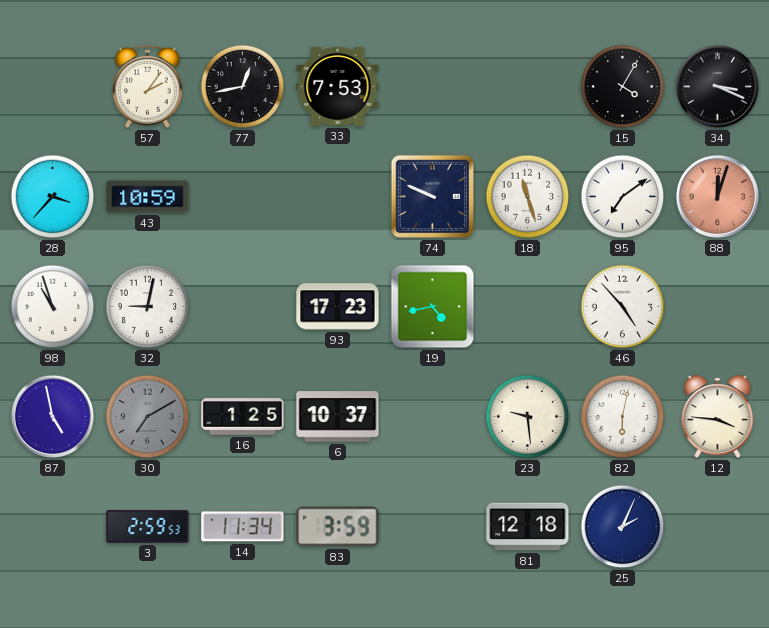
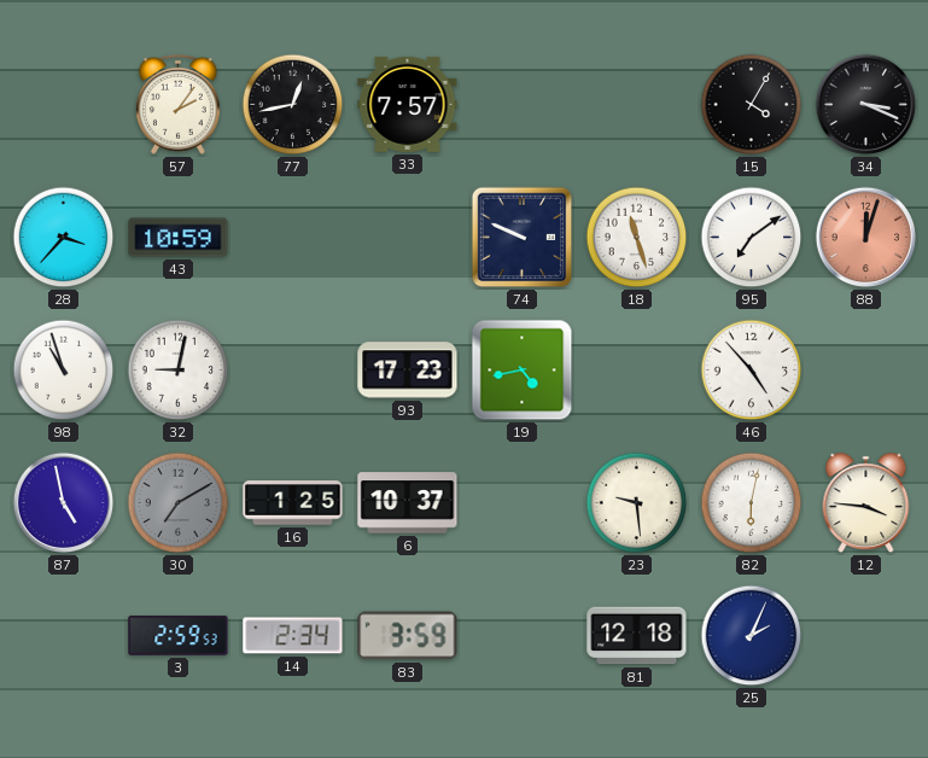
33: 7:53 -> 7:57
14: 11:34 -> 2:34
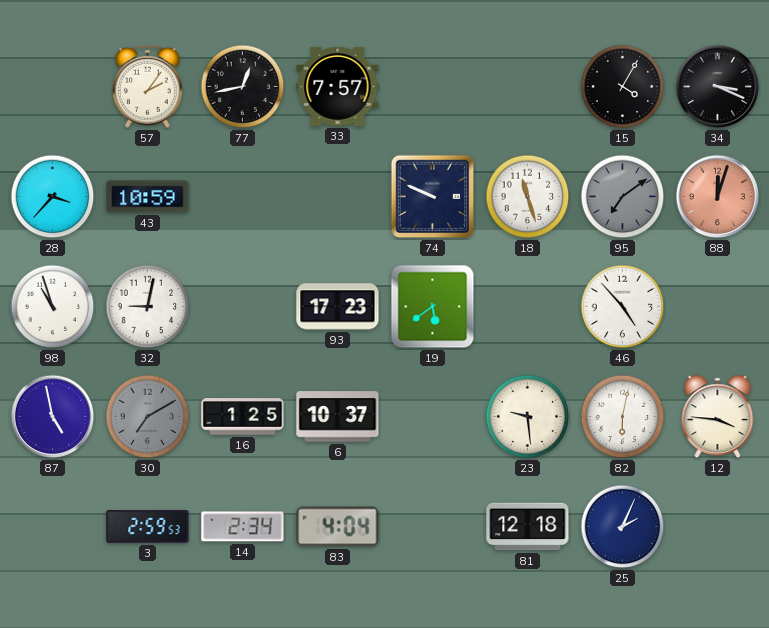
95 dial: white -> grey
19: 4:43 -> 5:39
83: 3:59 -> 4:04
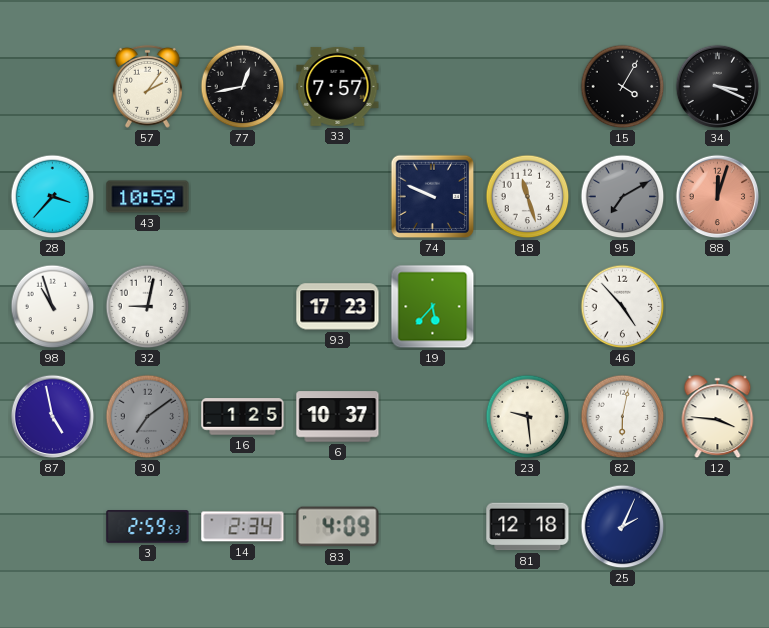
95: 7:09 -> 7:10
19: 5:39 -> 5:37
30: 7:10 -> 7:09
83: 4:04 -> 4:09
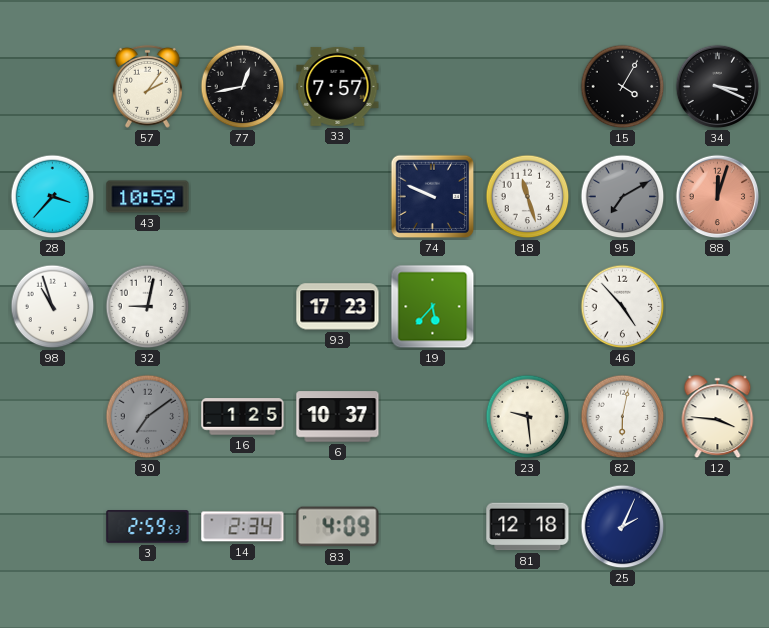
87: 4:58 -> none
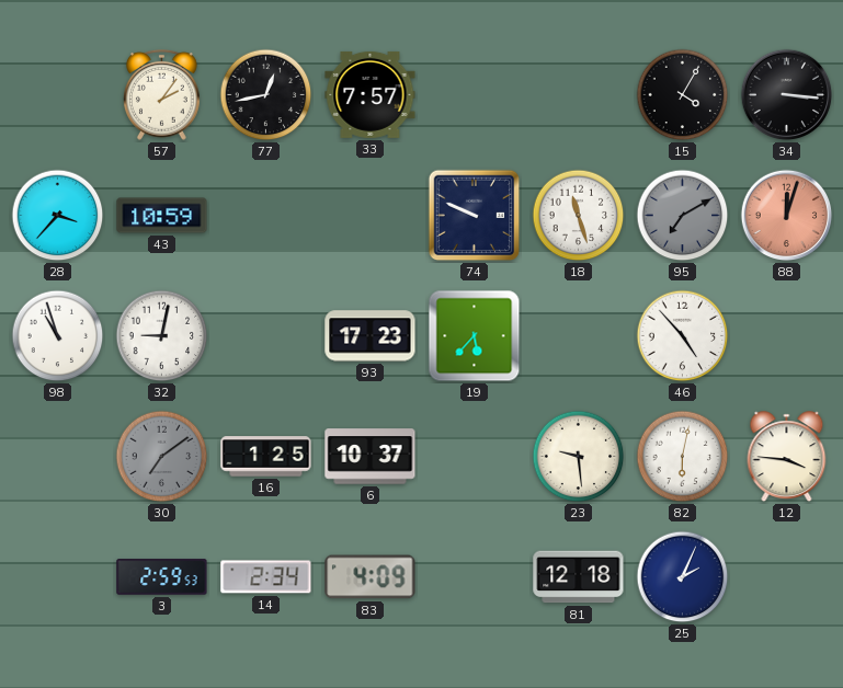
34: 3:19 -> 3:16
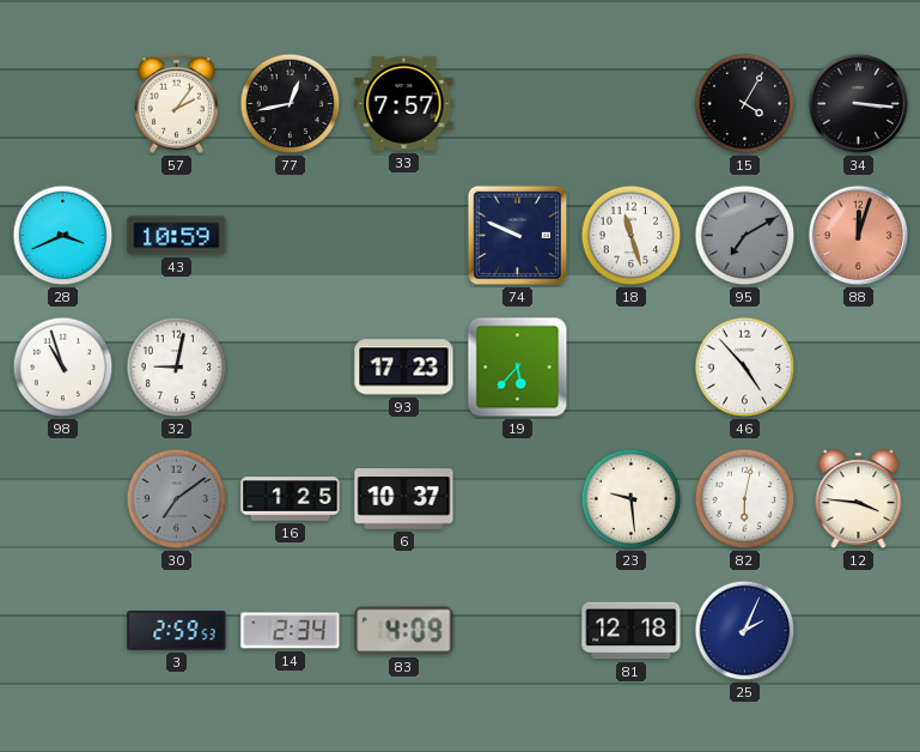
28: 3:37 -> 3:41
